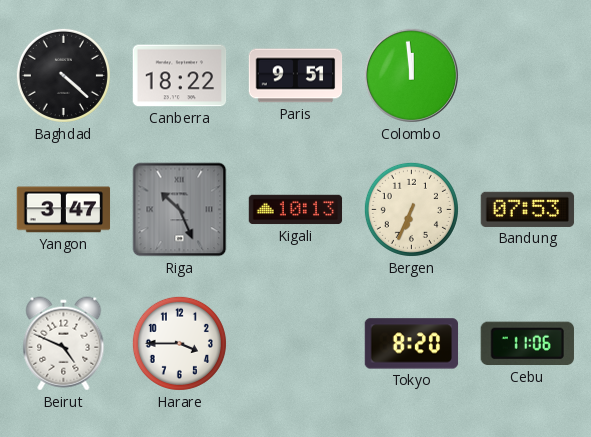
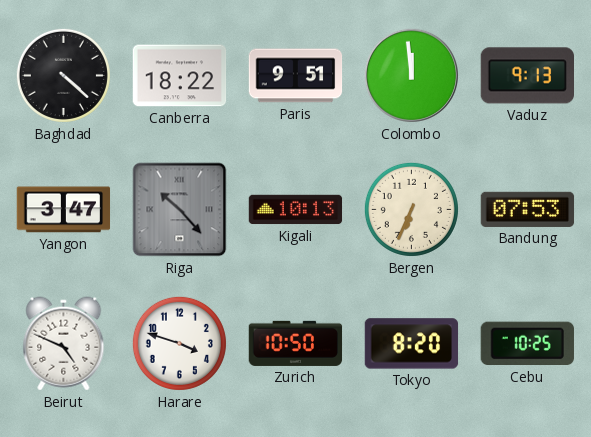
Vaduz: none -> 9:13
Riga: 10:26 -> 10:23
Harare: 3:45 -> 3:48
Zurich: none -> 10:50
Cebu: 11:06 -> 10:25
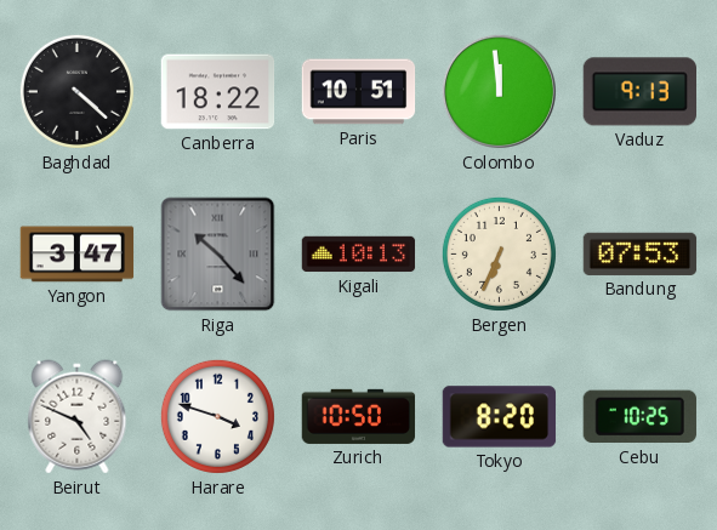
Paris: 9:51 -> 10:51
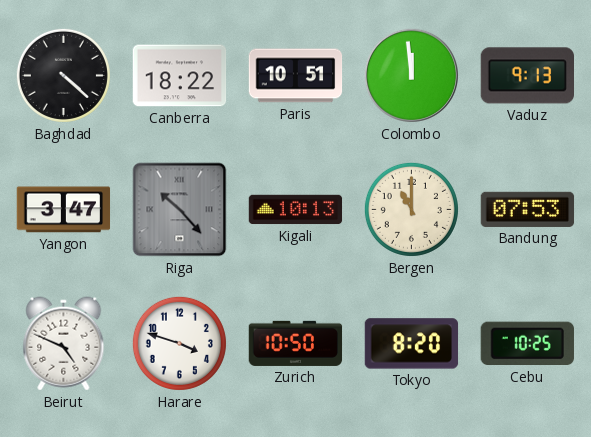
Bergen: 6:34 -> 11:00
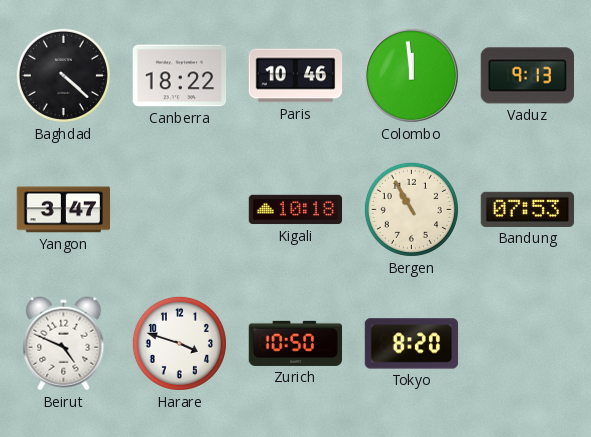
Paris: 10:51 -> 10:46
Riga: 10:23 -> none
Kigali: 10:13 -> 10:18
Bergen: 11:00 -> 10:55
Cebu: 10:25 -> none
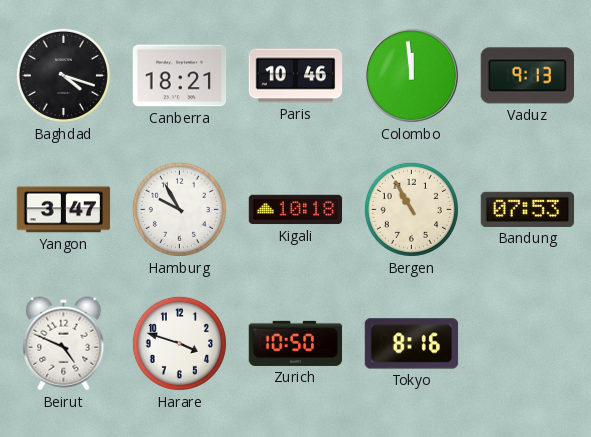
Baghdad: 4:22 -> 4:18
Canberra: 18:22 -> 18:21
Hamburg: none -> 9:55
Tokyo: 8:20 -> 8:16
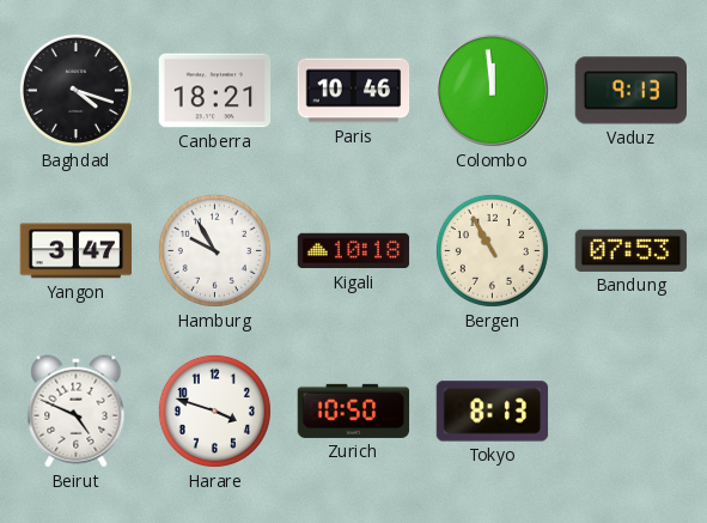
Tokyo: 8:16 -> 8:13
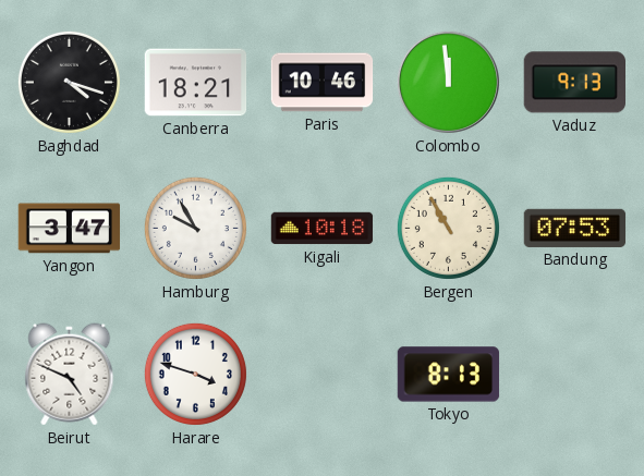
Zurich: 10:50 -> none
